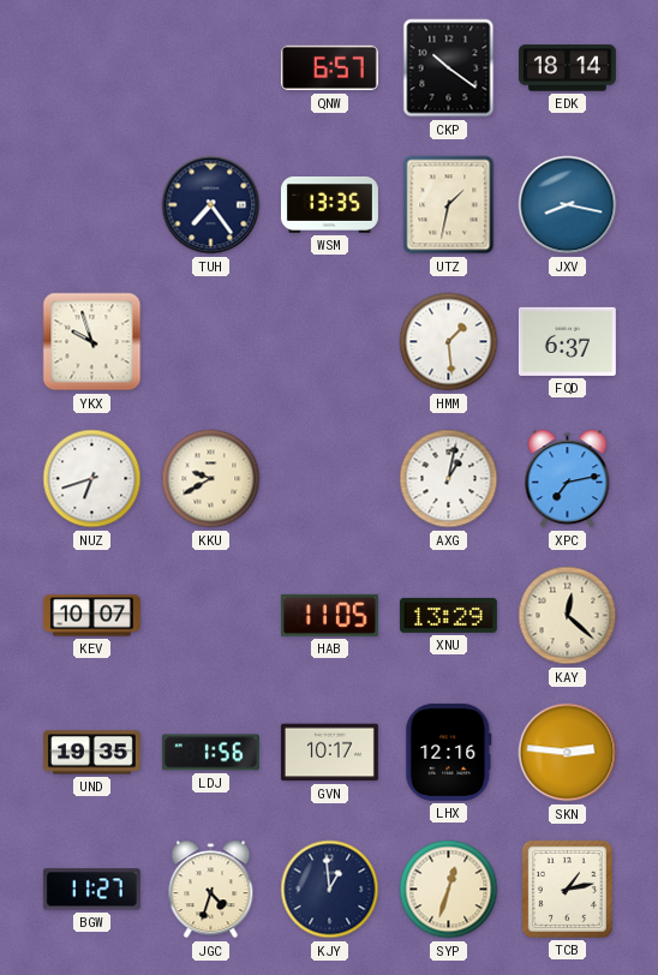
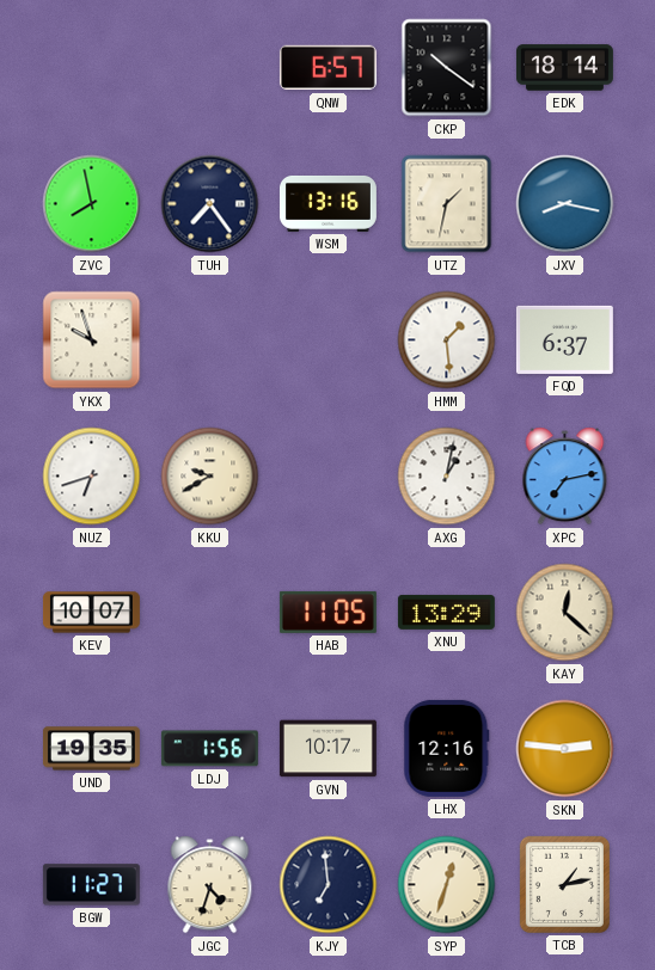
ZVC: none -> 7:58
WSM: 13:35 -> 13:16
KJY: 12:59 -> 6:59
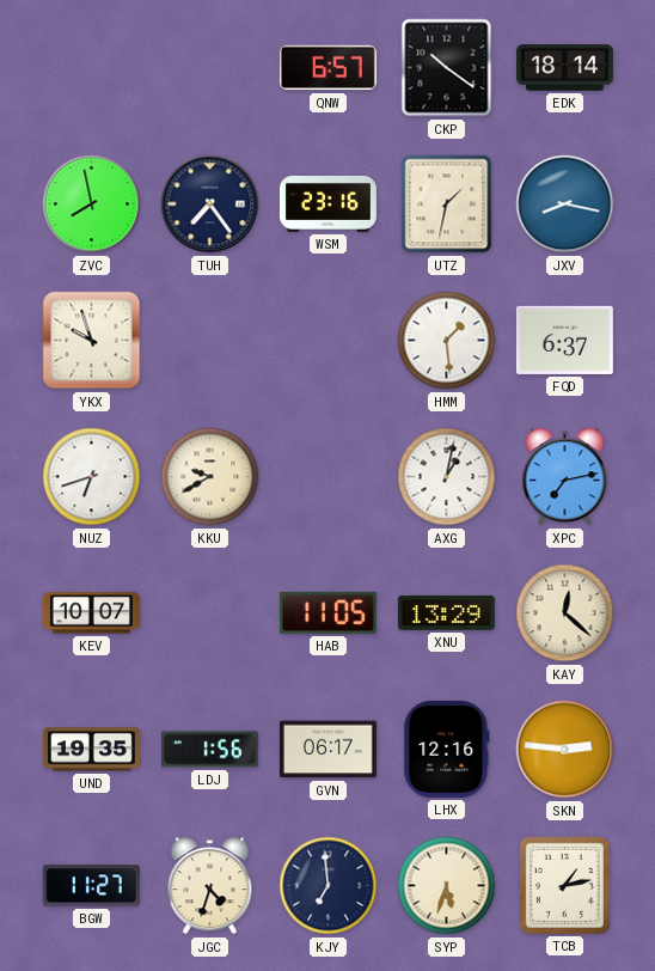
WSM: 13:16 -> 23:16
GVN: 10:17 -> 06:17
SYP: 12:33 -> 5:33
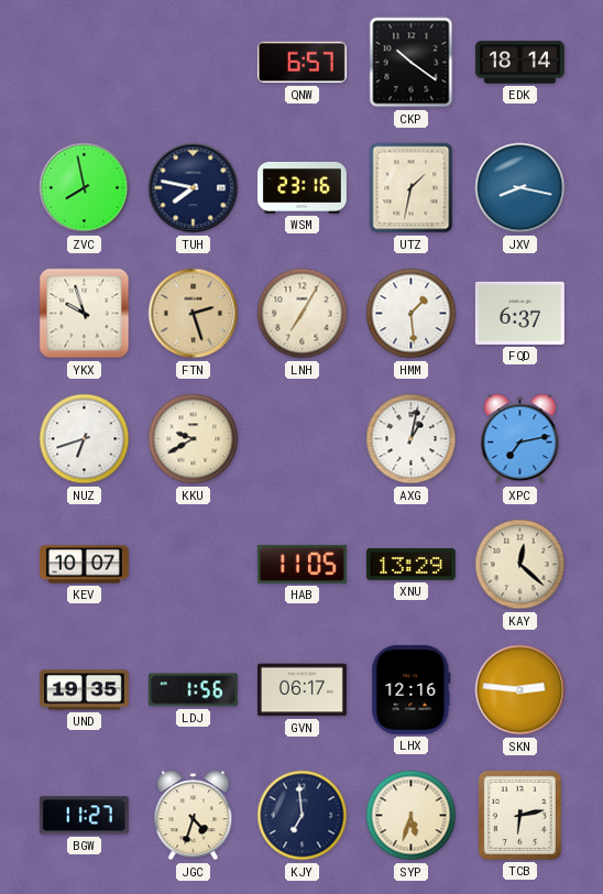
TUH: 7:24 -> 7:47
FTN: none -> 2:27
LNH: none -> 7:05
TCB: 1:13 -> 6:13
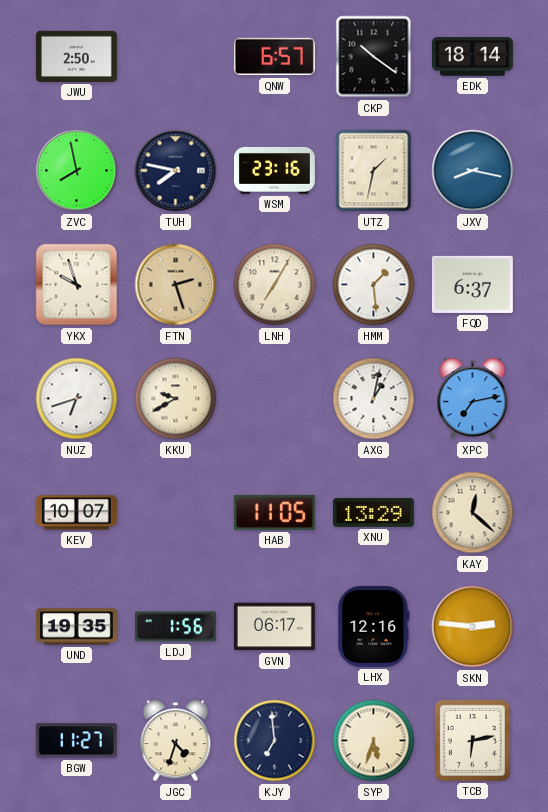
JWU: none -> 2:50
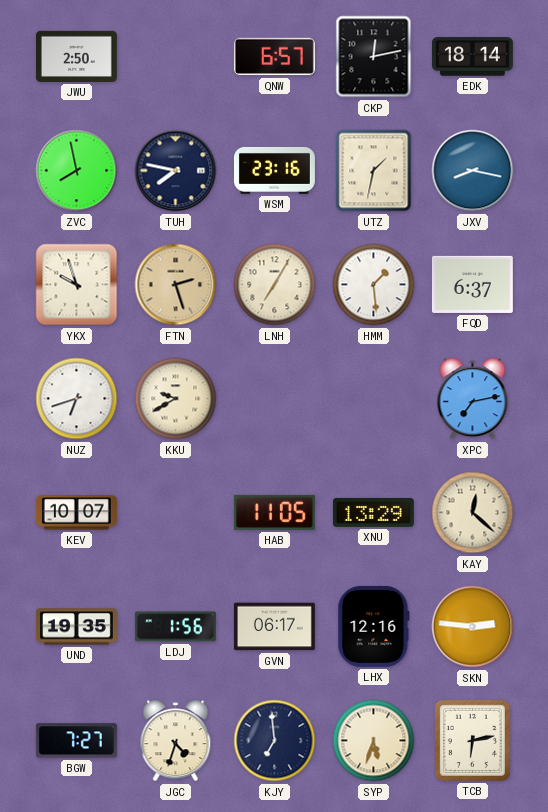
CKP: 10:21 -> 12:13
AXG: 1:02 -> none
BGW: 11:27 -> 7:27
